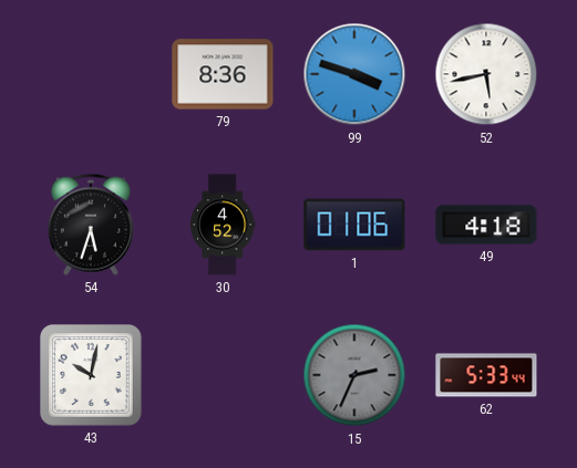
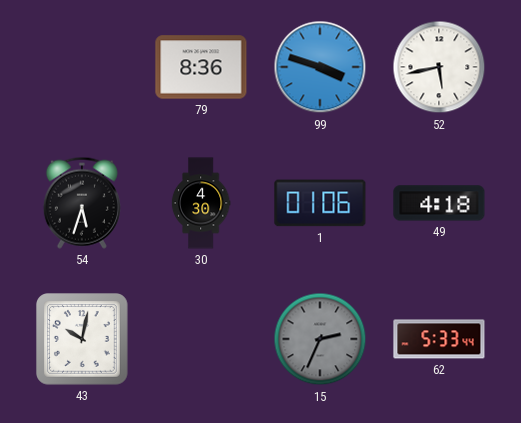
30: 4:52 -> 4:30
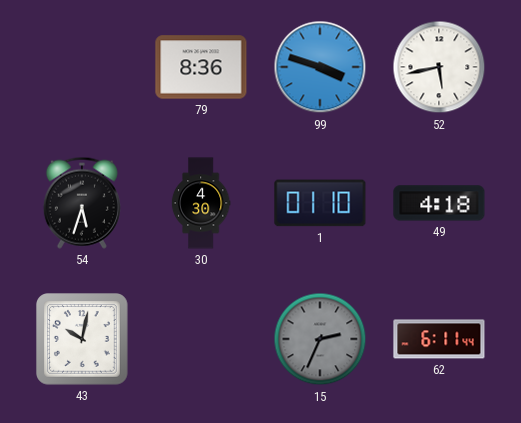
1: 01:06 -> 01:10
62: 5:33 -> 6:11
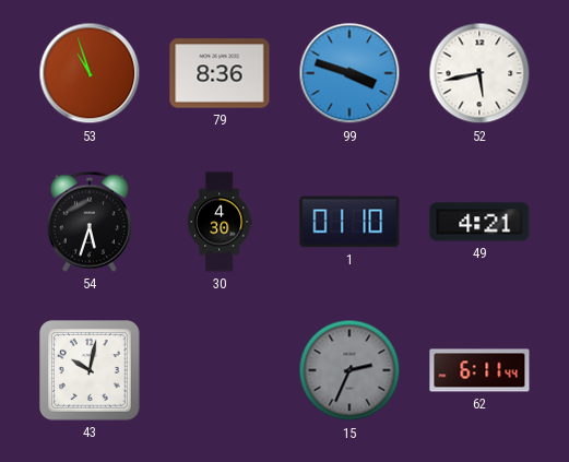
53: none -> 10:57
49: 4:18 -> 4:21
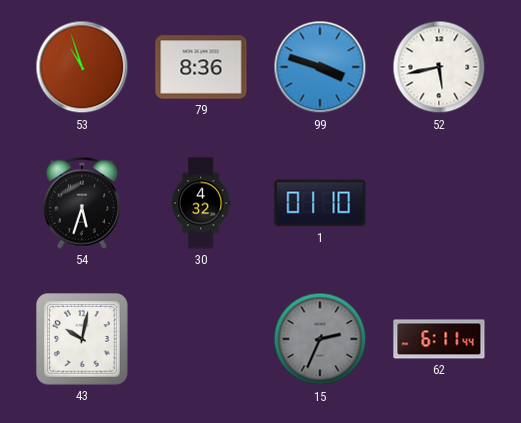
30: 4:30 -> 4:32
49: 4:21 -> none
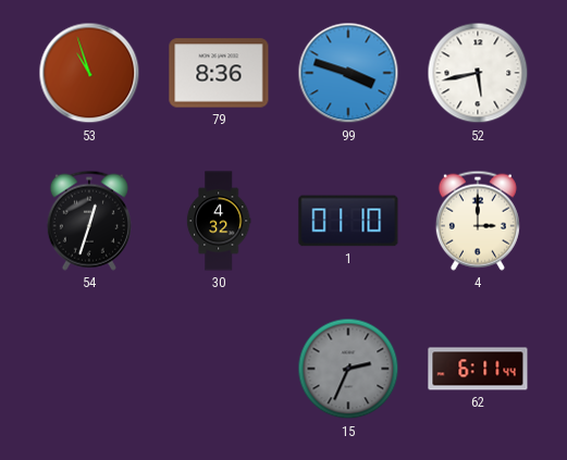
54: 5:33 -> 12:33
4: none -> 3:00
43: 10:02 -> none
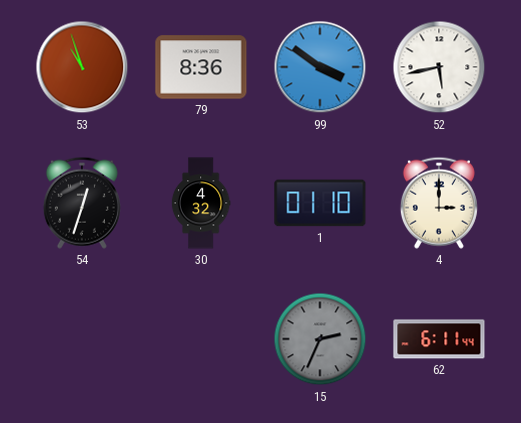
99: 3:48 -> 3:51
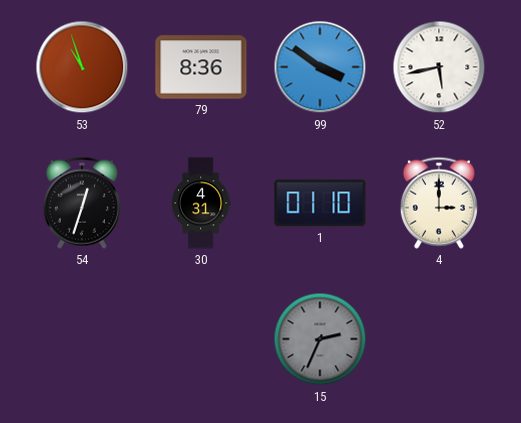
30: 4:32 -> 4:31
62: 6:11 -> none
